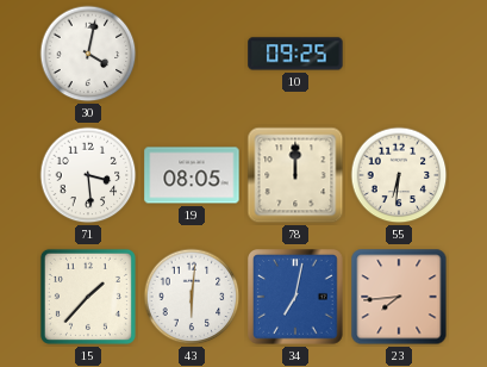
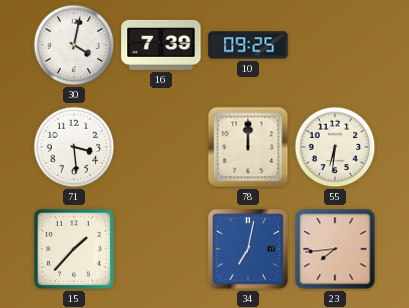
16: none -> 7:39
19: 08:05 -> none
43: 6:01 -> none
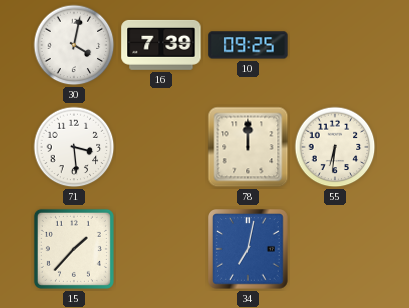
23: 7:44 -> none
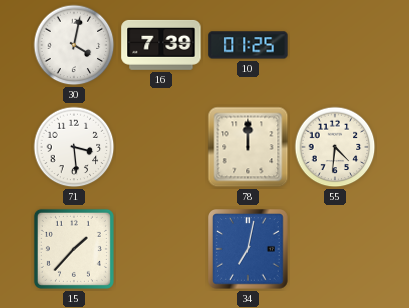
10: 09:25 -> 01:25
55: 6:31 -> 4:31
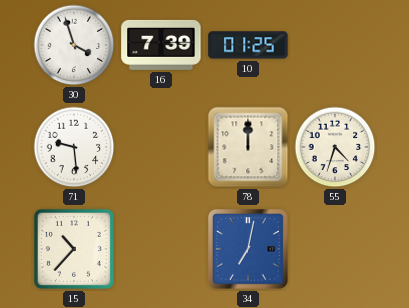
30: 4:02 -> 3:57
71: 3:29 -> 9:29
55: 4:31 -> 4:33
15: 1:37 -> 10:37
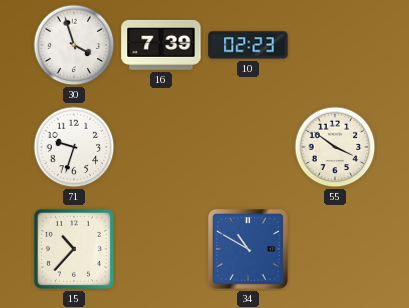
10: 01:25 -> 02:23
71: 9:29 -> 9:33
78: 12:00 -> none
55: 4:33 -> 3:51
34: 7:02 -> 10:50
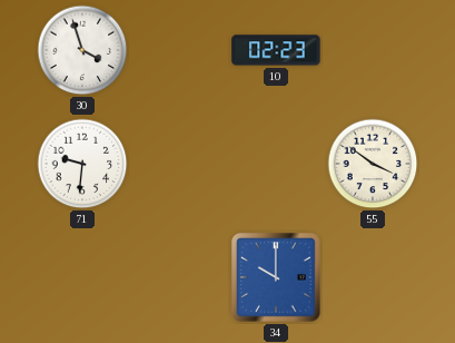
16: 7:39 -> none
71: 9:33 -> 9:31
15: 10:37 -> none
34: 10:50 -> 10:00
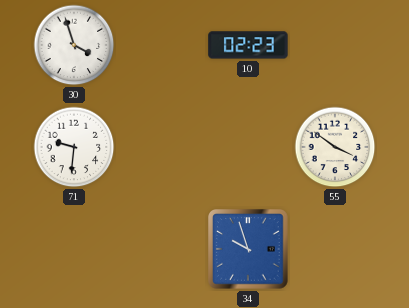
34: 10:00 -> 9:57
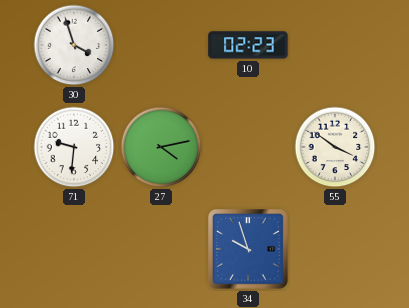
27: none -> 4:13
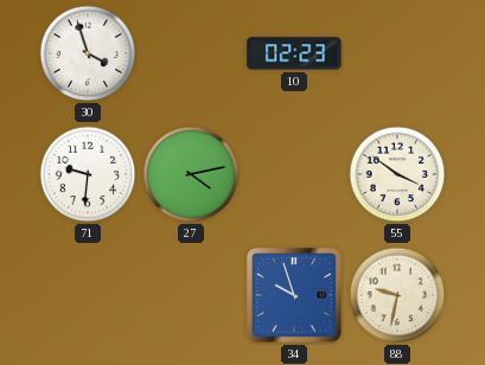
88: none -> 9:32
